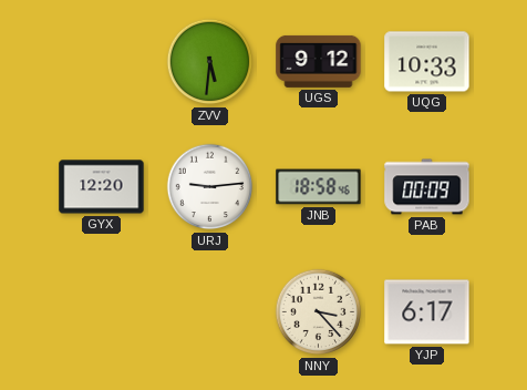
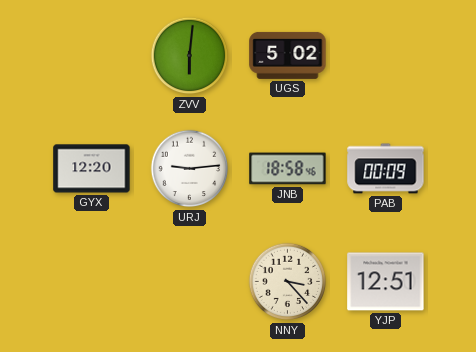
ZVV: 5:31 -> 6:01
UGS: 9:12 -> 5:02
UQG: 10:33 -> none
YJP: 6:17 -> 12:51
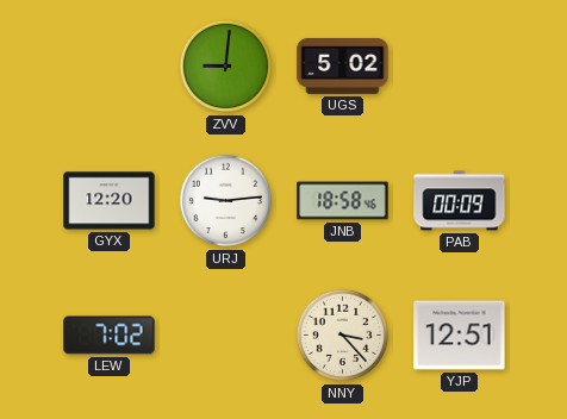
ZVV: 6:01 -> 9:01
LEW: none -> 7:02
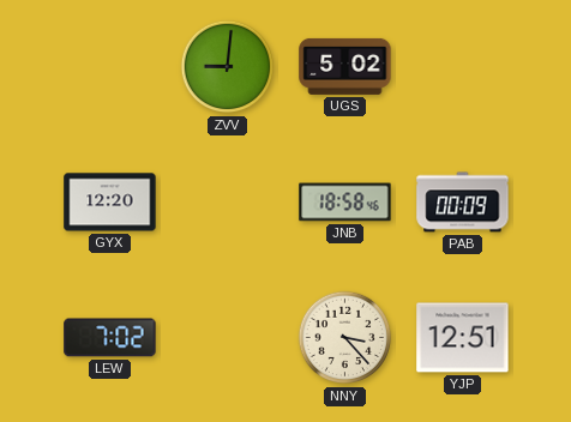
URJ: 9:14 -> none
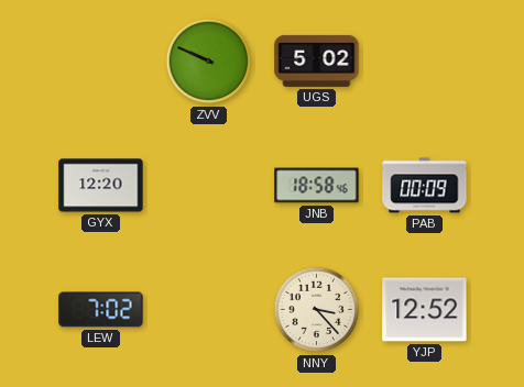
ZVV: 9:01 -> 9:49
YJP: 12:51 -> 12:52
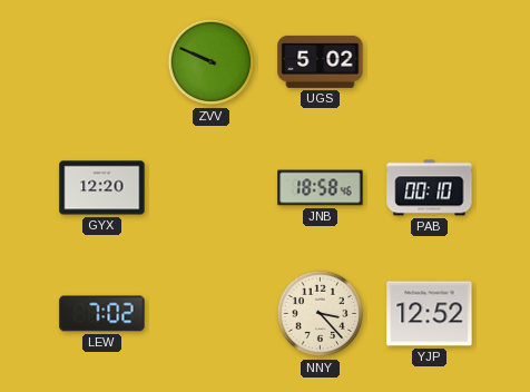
PAB: 00:09 -> 00:10
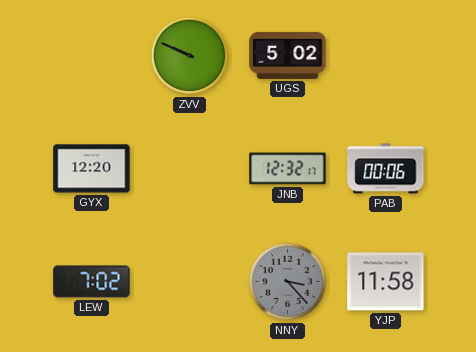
JNB: 18:58 -> 12:32
PAB: 00:10 -> 00:06
NNY dial: cream -> grey
YJP: 12:52 -> 11:58
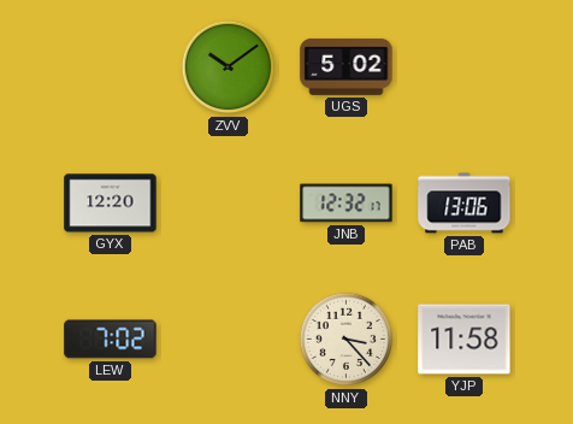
ZVV: 9:49 -> 10:09
PAB: 00:06 -> 13:06
NNY dial: grey -> cream
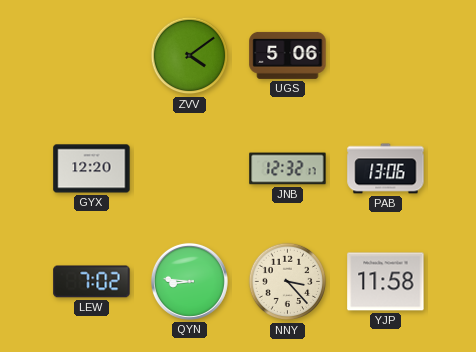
ZVV: 10:09 -> 4:09
UGS: 5:02 -> 5:06
QYN: none -> 8:46
